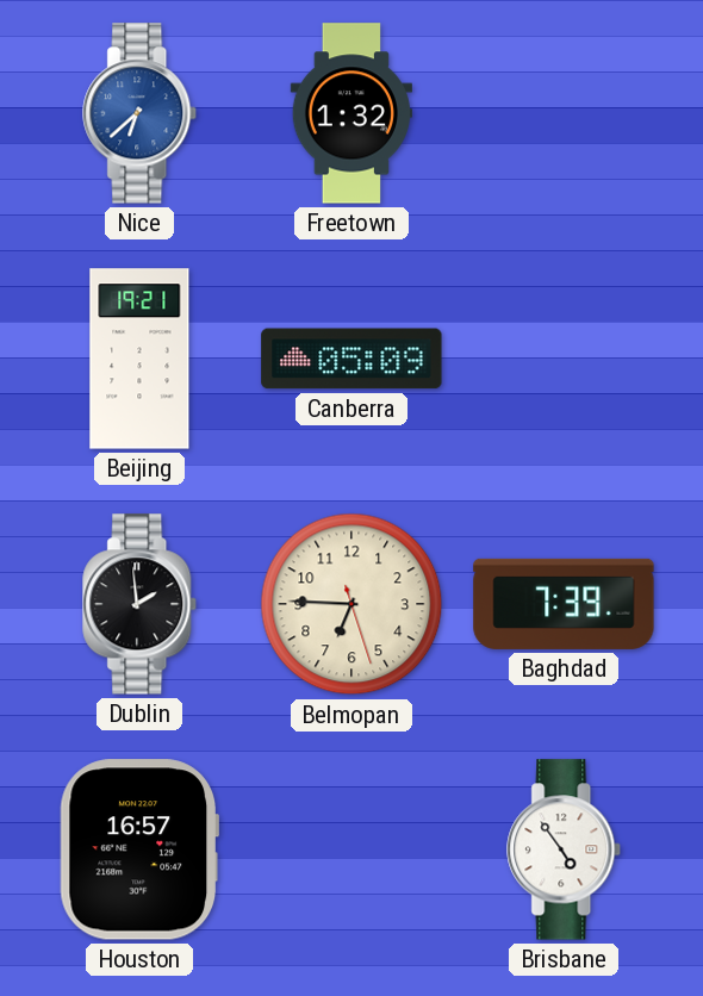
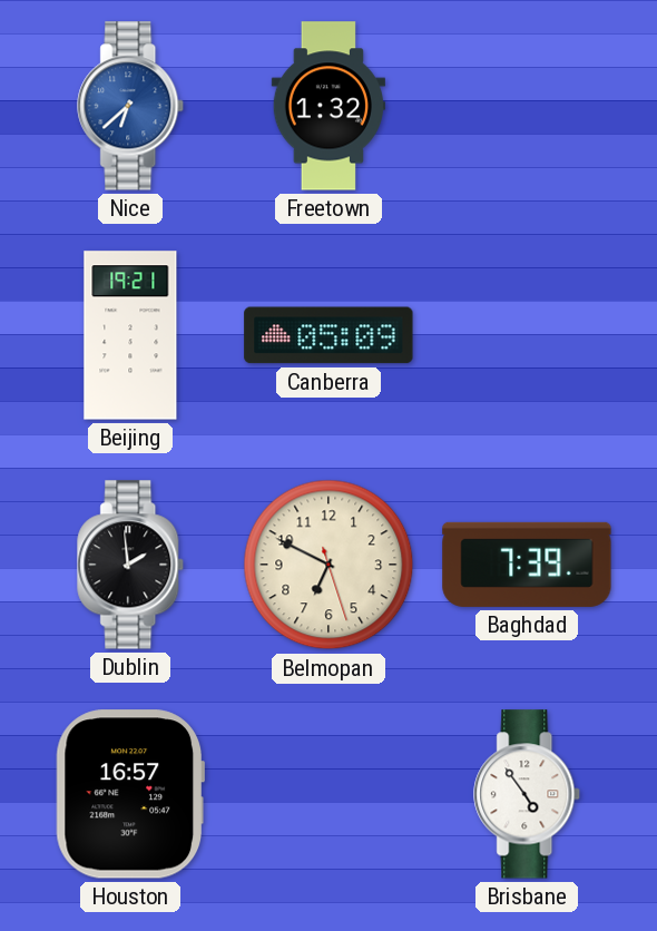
Belmopan: 6:45 -> 6:49
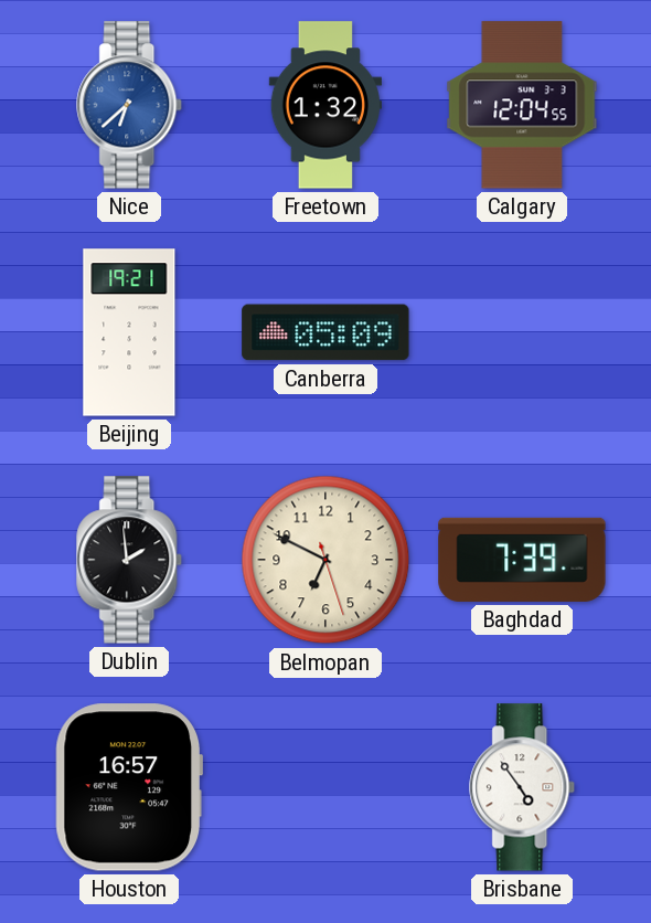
Calgary: none -> 12:04
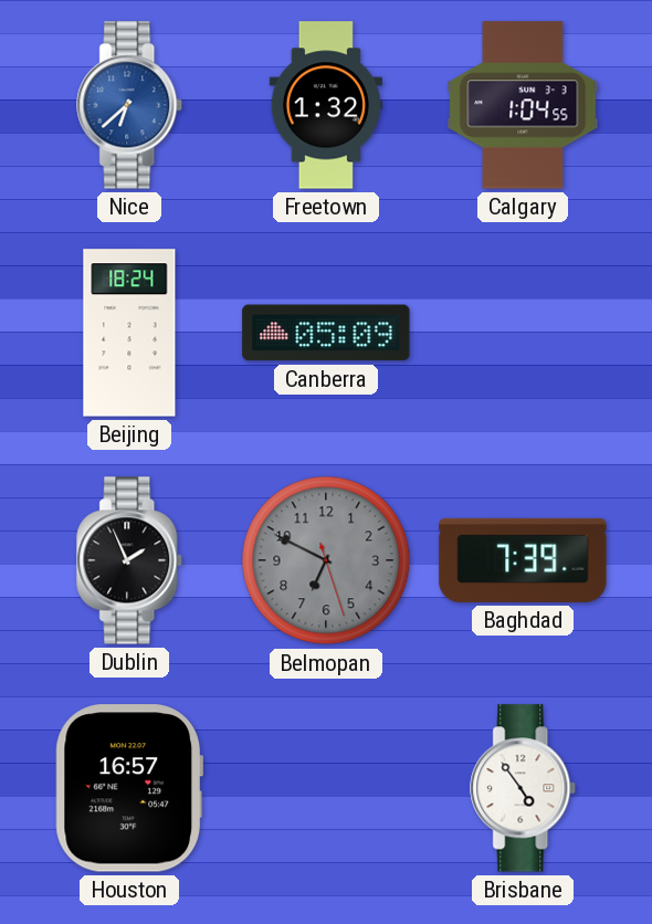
Calgary: 12:04 -> 1:04
Beijing: 19:21 -> 18:24
Dublin: 1:59 -> 1:56
Belmopan dial: cream -> grey
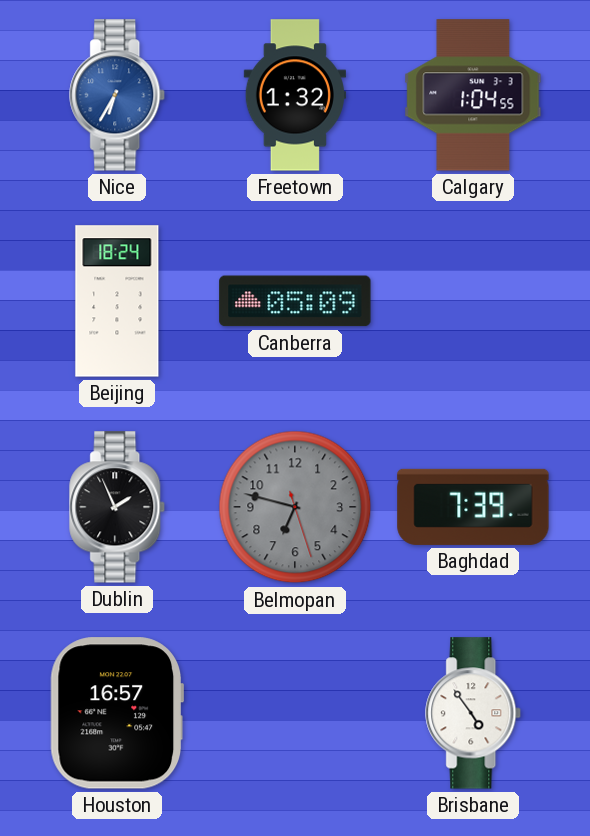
Nice: 6:38 -> 6:35
Belmopan: 6:49 -> 6:47
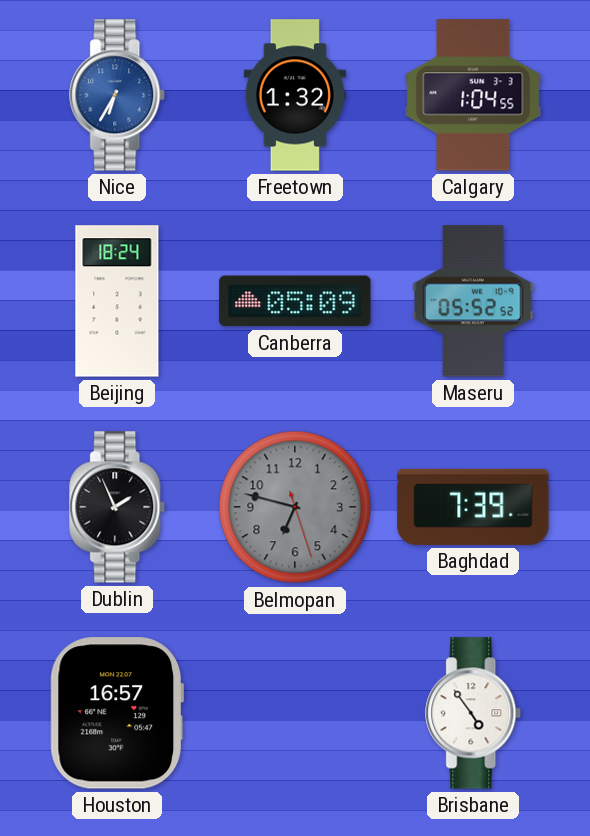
Maseru: none -> 05:52
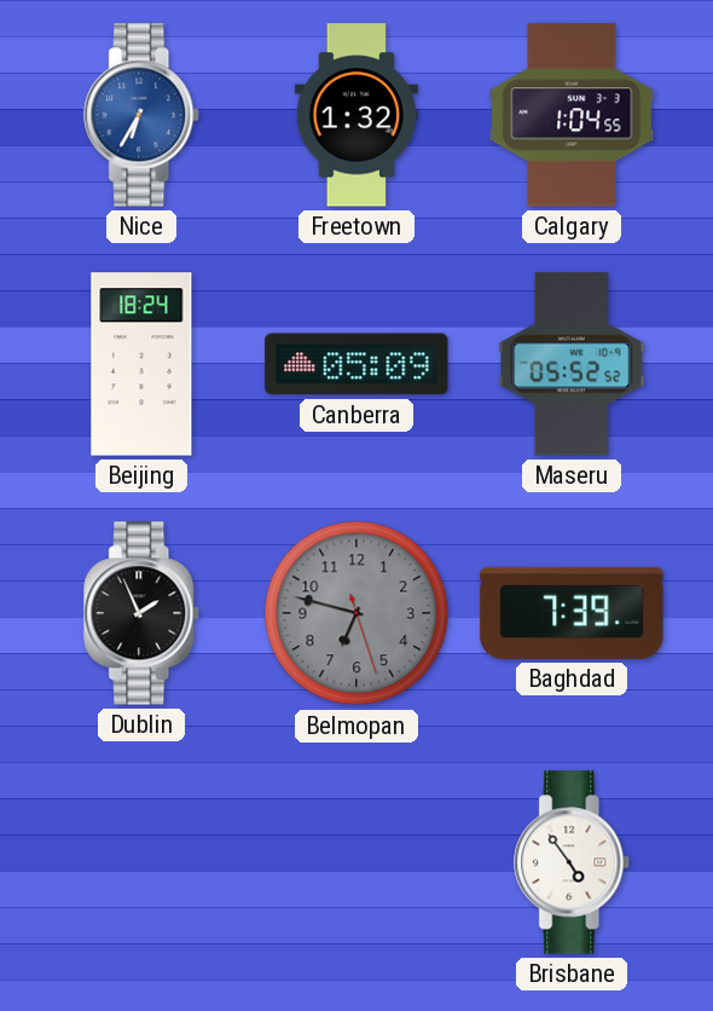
Houston: 16:57 -> none
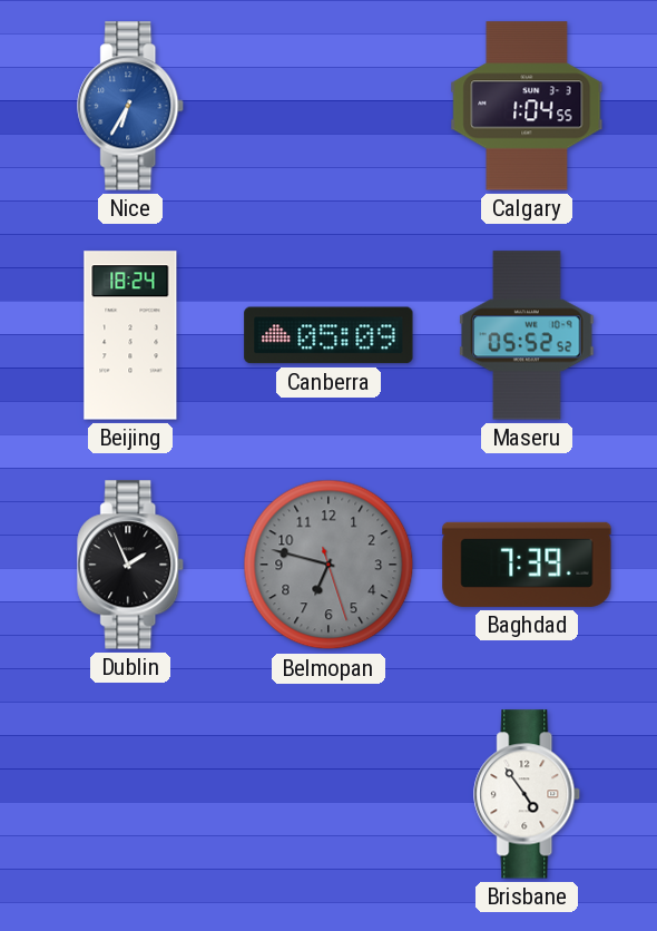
Freetown: 1:32 -> none
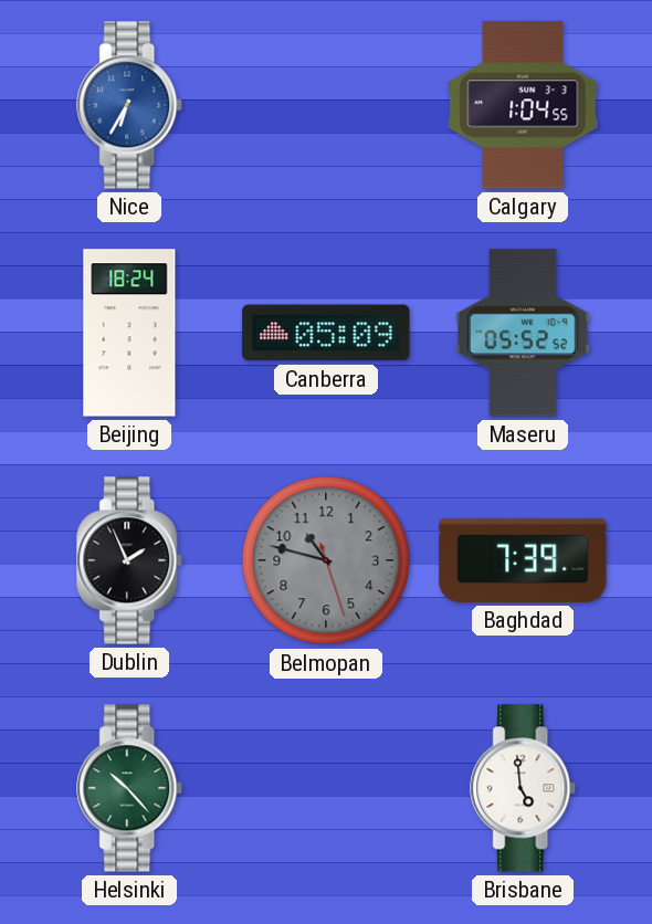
Belmopan: 6:47 -> 10:47
Helsinki: none -> 10:23
Brisbane: 4:54 -> 4:59
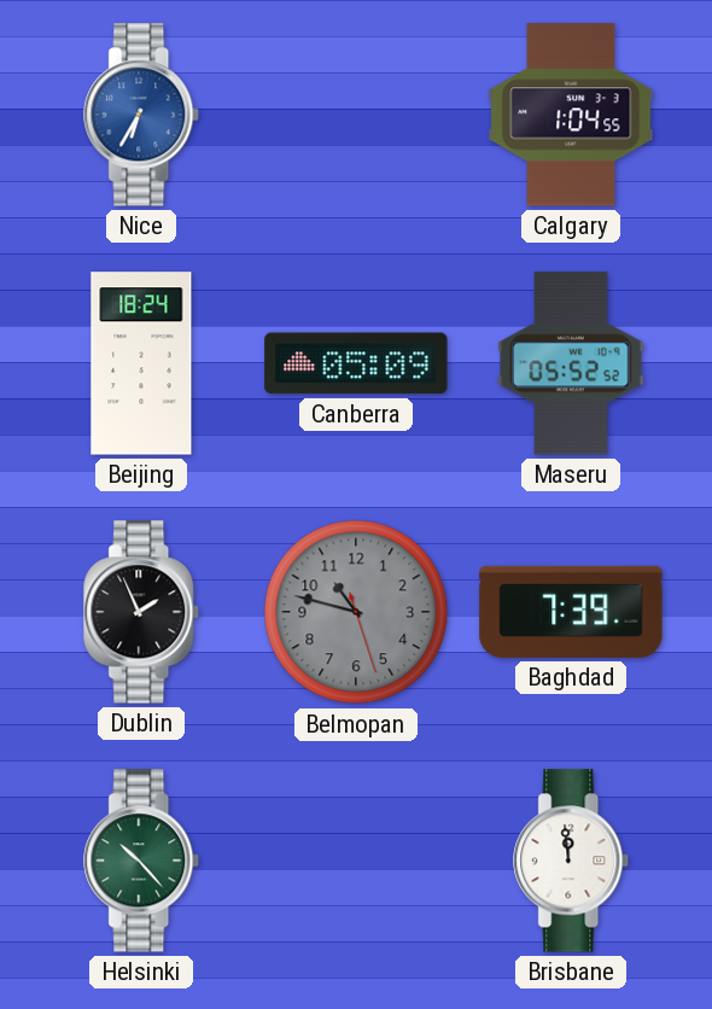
Brisbane: 4:59 -> 11:59
